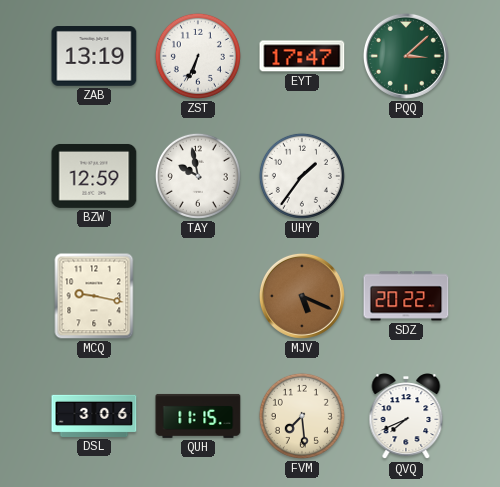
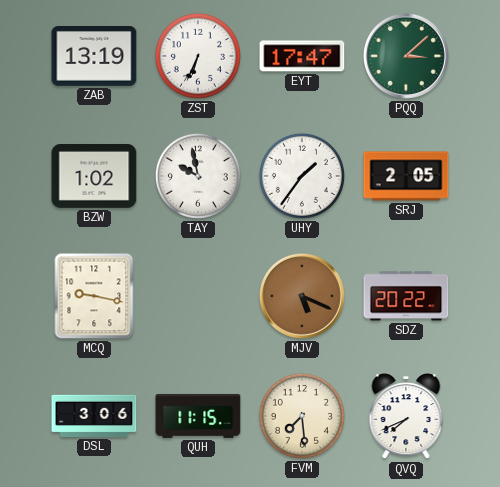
BZW: 12:59 -> 1:02
SRJ: none -> 2:05
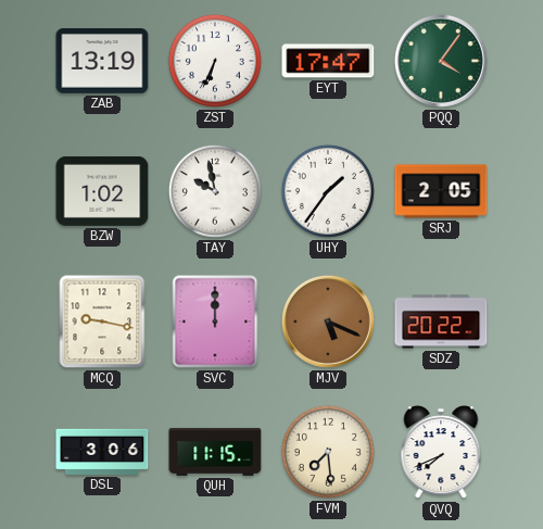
PQQ: 3:08 -> 4:06
SVC: none -> 12:00
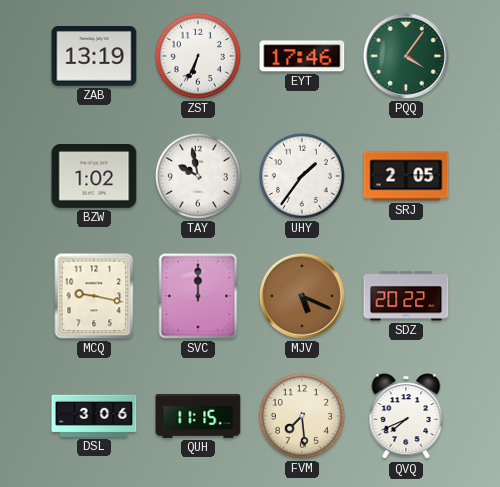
EYT: 17:47 -> 17:46
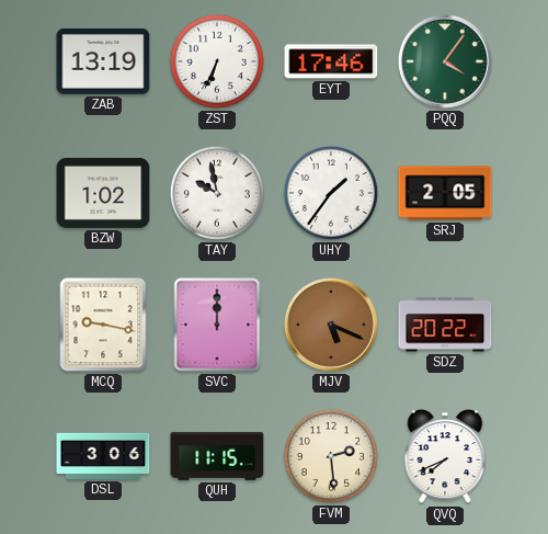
FVM: 7:29 -> 2:29
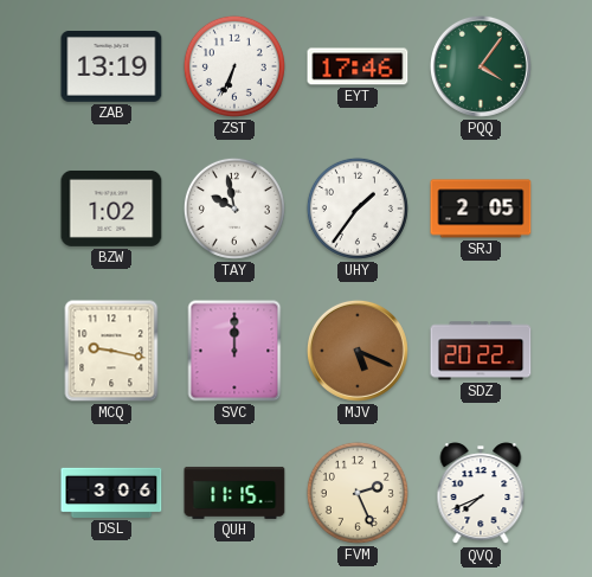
FVM: 2:29 -> 2:26
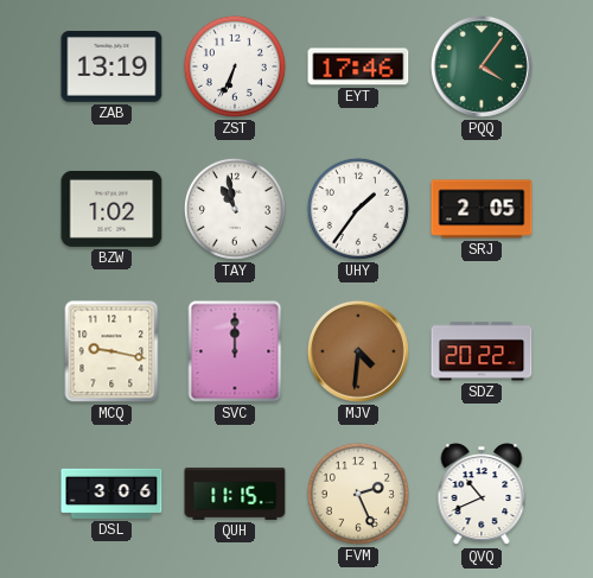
TAY: 9:58 -> 10:58
MJV: 5:19 -> 4:31
QVQ: 7:41 -> 10:41
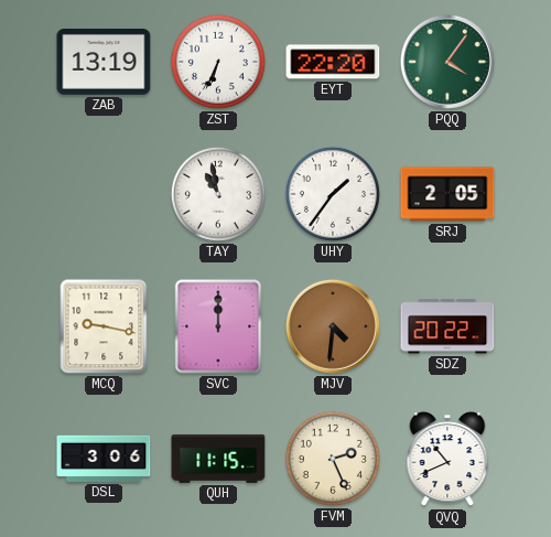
EYT: 17:46 -> 22:20
BZW: 1:02 -> none
